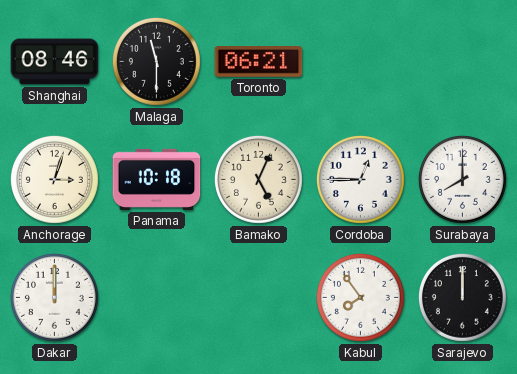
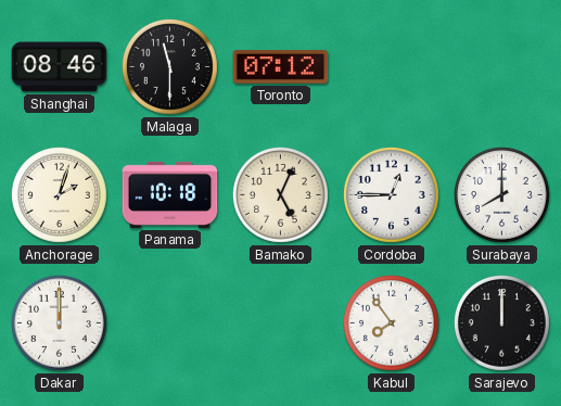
Toronto: 06:21 -> 07:12
Anchorage: 3:03 -> 2:03
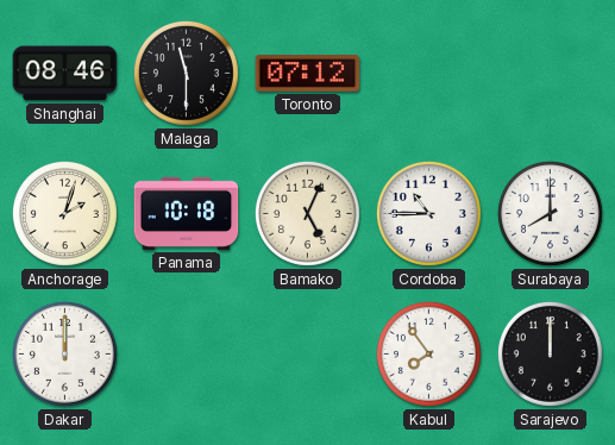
Cordoba: 12:45 -> 10:45
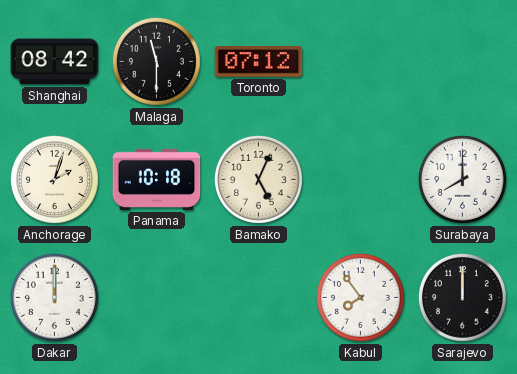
Shanghai: 08:46 -> 08:42
Cordoba: 10:45 -> none
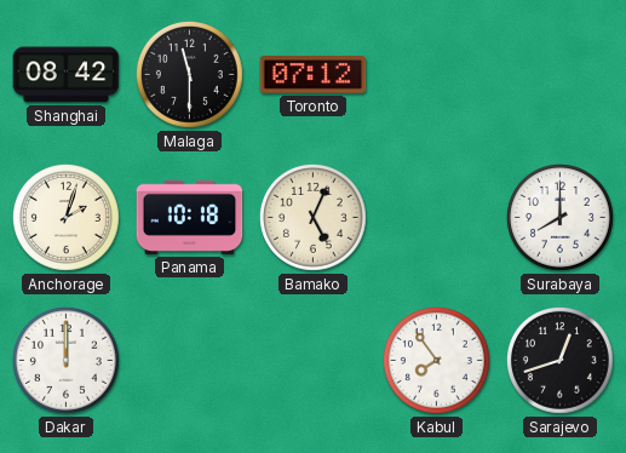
Sarajevo: 12:00 -> 12:42
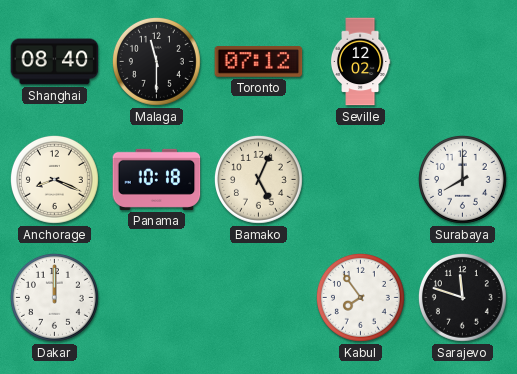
Shanghai: 08:42 -> 08:40
Seville: none -> 12:02
Anchorage: 2:03 -> 8:19
Sarajevo: 12:42 -> 11:48
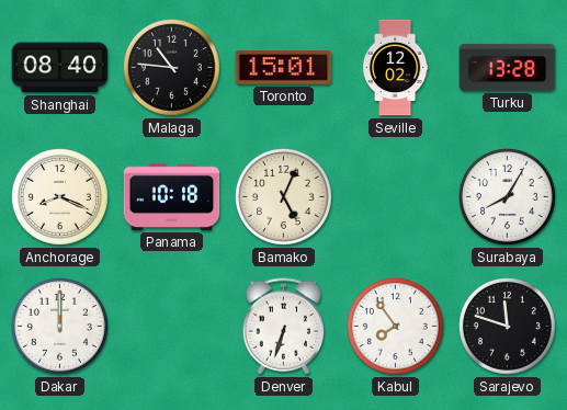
Malaga: 11:30 -> 10:46
Toronto: 07:12 -> 15:01
Turku: none -> 13:28
Surabaya: 8:00 -> 8:05
Denver: none -> 6:33
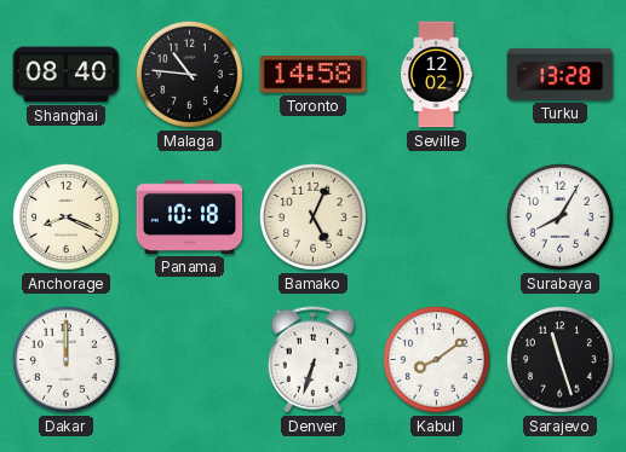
Toronto: 15:01 -> 14:58
Kabul: 7:54 -> 8:09
Sarajevo: 11:48 -> 11:27
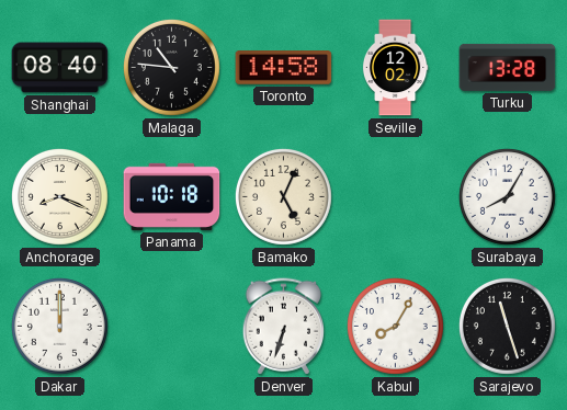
Kabul: 8:09 -> 8:05
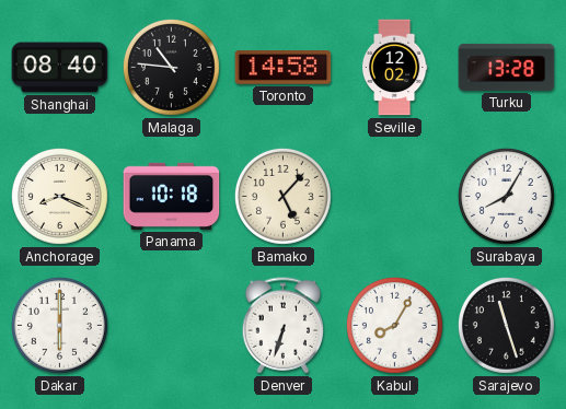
Bamako: 5:04 -> 5:07
Dakar: 12:00 -> 6:00
